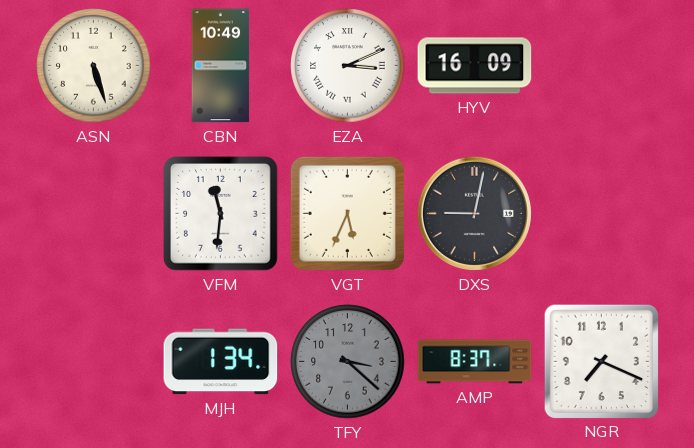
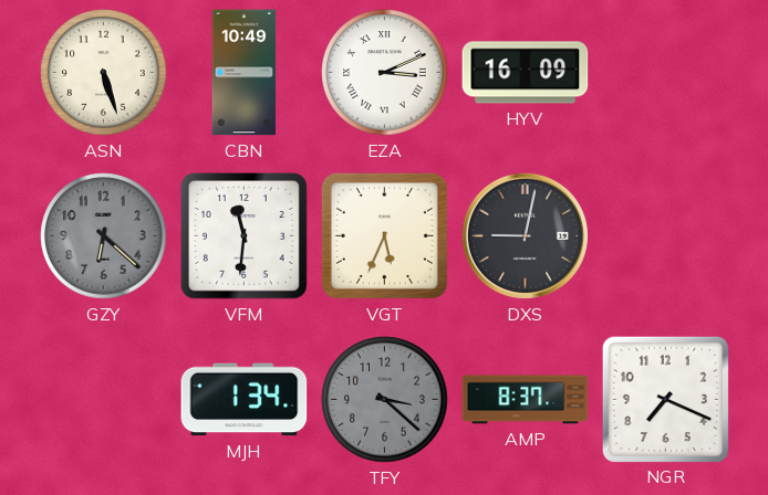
GZY: none -> 6:22
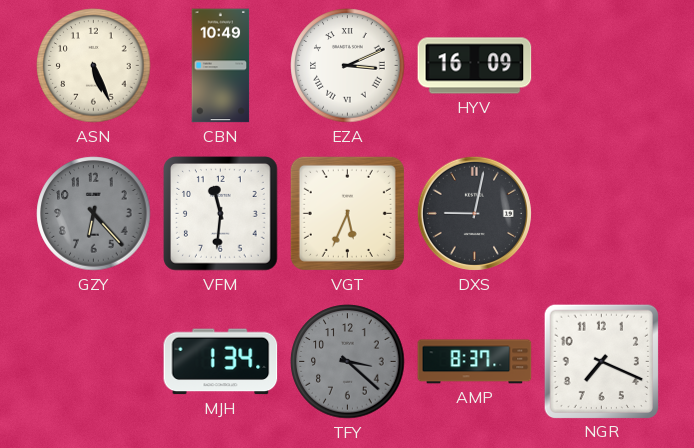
ASN: 5:27 -> 5:26
GZY: 6:22 -> 6:23
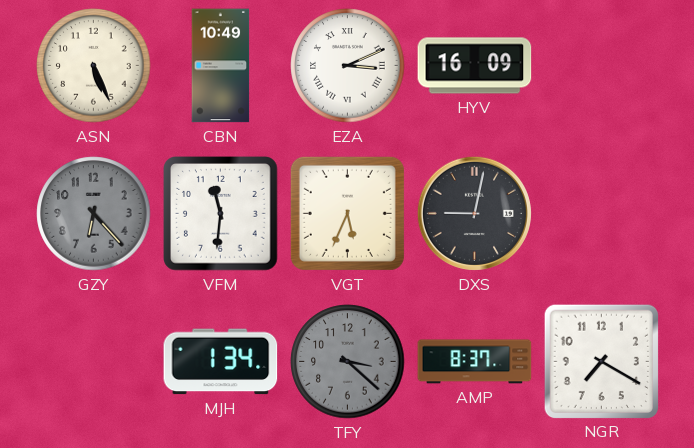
NGR: 7:19 -> 7:20
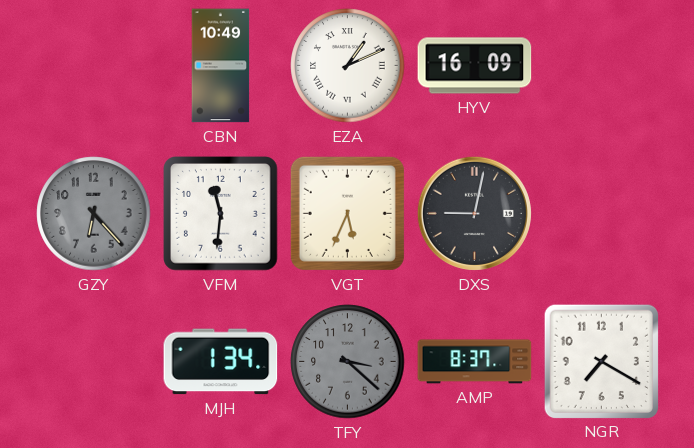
ASN: 5:26 -> none
EZA: 3:11 -> 1:11
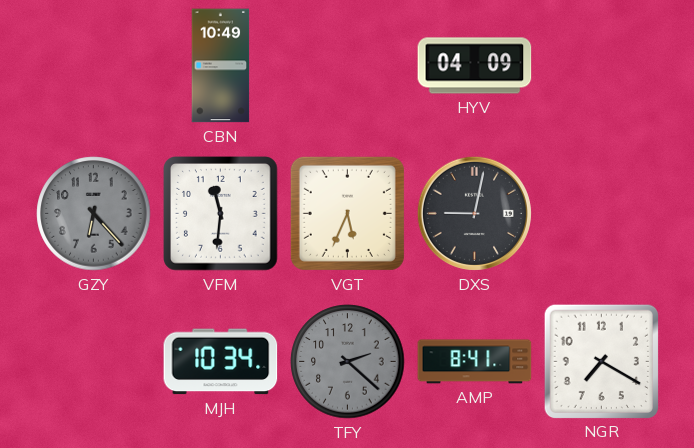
EZA: 1:11 -> none
HYV: 16:09 -> 04:09
MJH: 1:34 -> 10:34
TFY: 3:22 -> 2:22
AMP: 8:37 -> 8:41
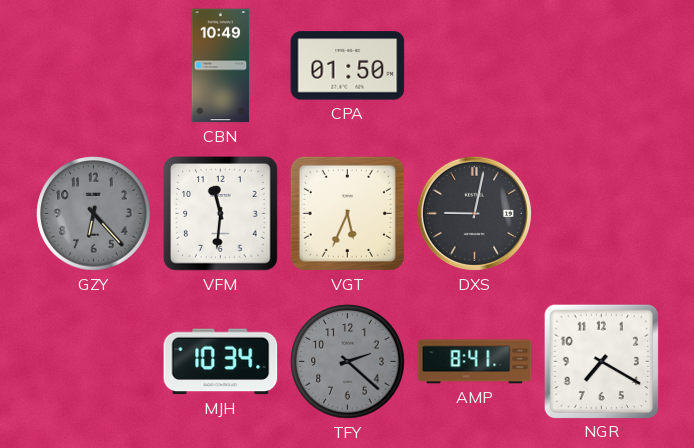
CPA: none -> 01:50
HYV: 04:09 -> none
